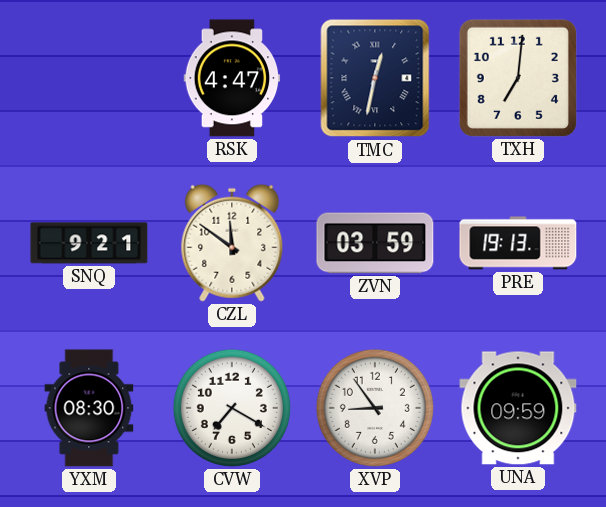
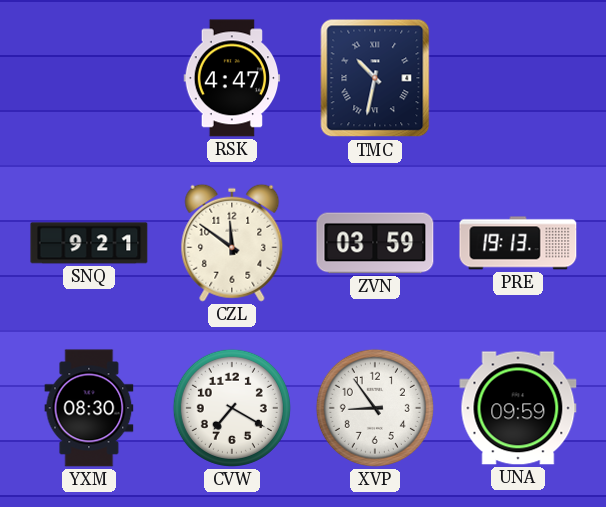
TMC: 12:32 -> 10:32
TXH: 7:01 -> none
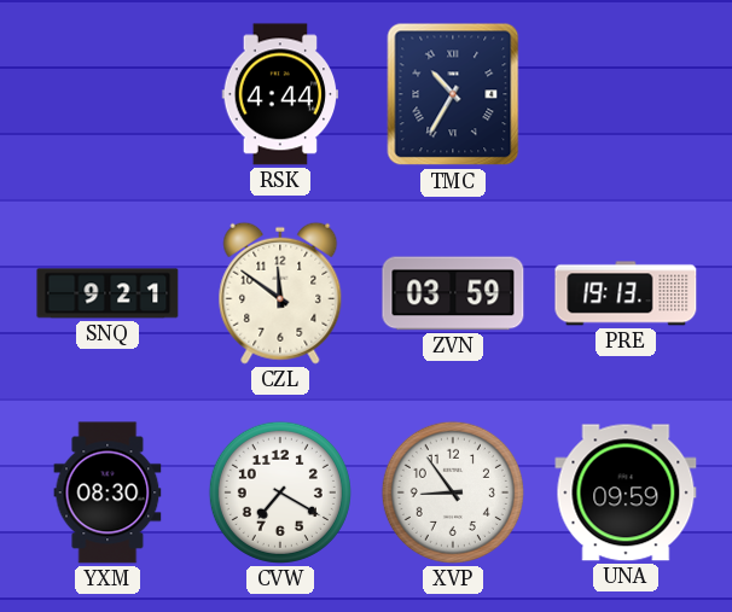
RSK: 4:47 -> 4:44
TMC: 10:32 -> 10:35
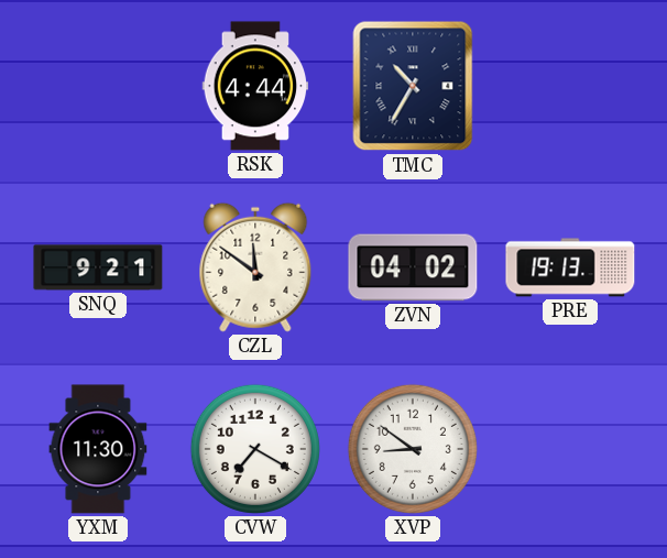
ZVN: 03:59 -> 04:02
YXM: 08:30 -> 11:30
XVP: 8:54 -> 8:51
UNA: 09:59 -> none
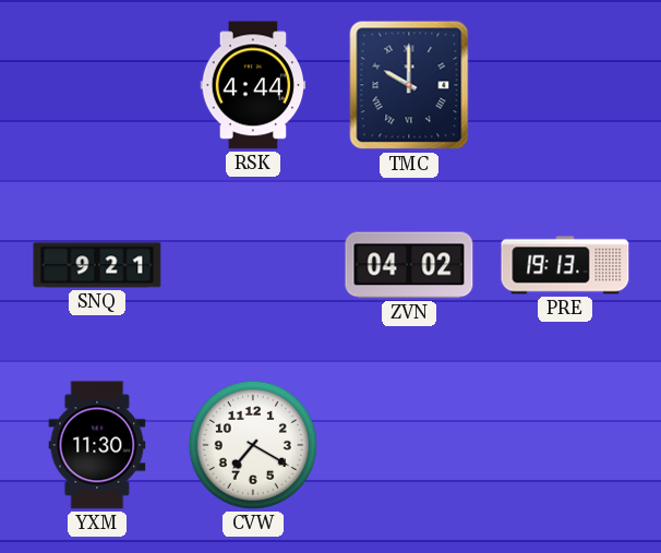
TMC: 10:35 -> 10:00
CZL: 11:51 -> none
XVP: 8:51 -> none
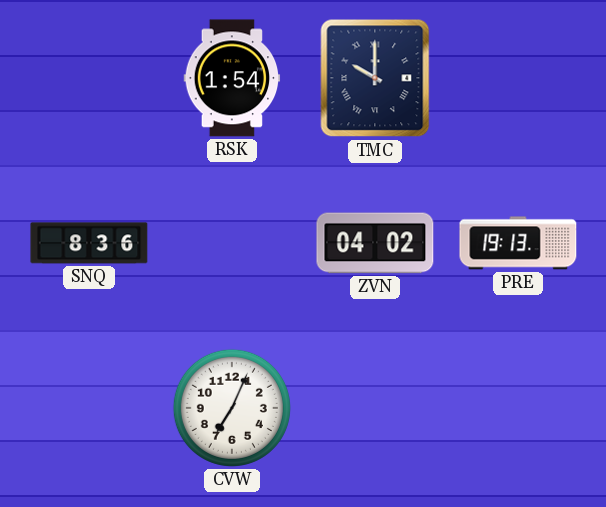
RSK: 4:44 -> 1:54
SNQ: 9:21 -> 8:36
YXM: 11:30 -> none
CVW: 7:20 -> 7:04
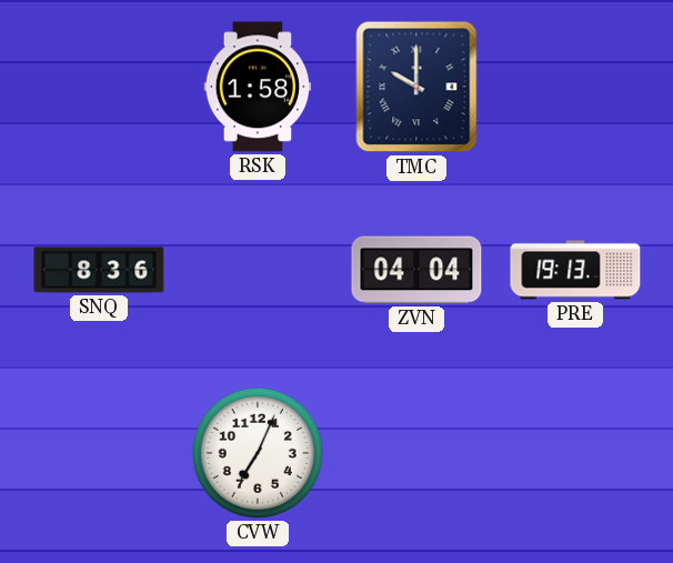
RSK: 1:54 -> 1:58
ZVN: 04:02 -> 04:04
